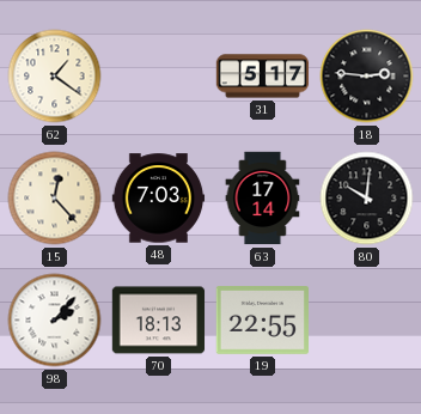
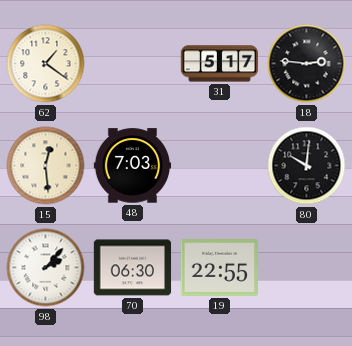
15: 12:23 -> 12:29
63: 17:14 -> none
70: 18:13 -> 06:30
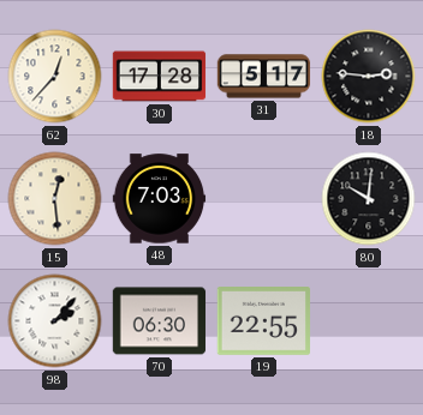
62: 1:21 -> 12:37
30: none -> 17:28
